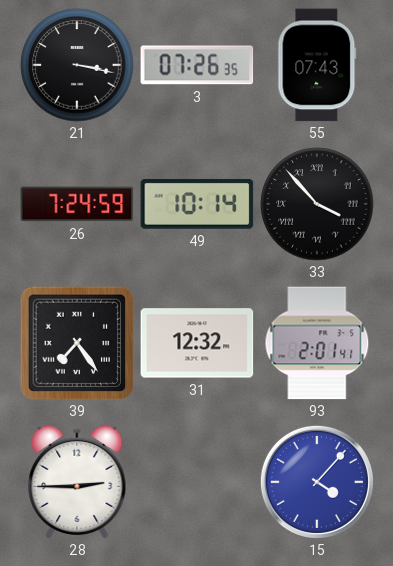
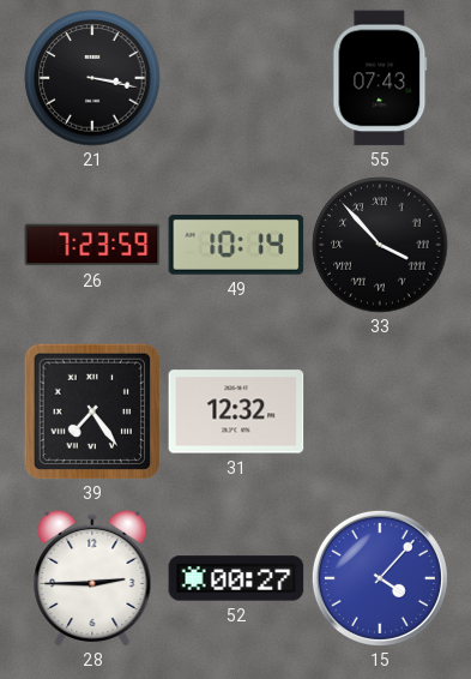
3: 07:26 -> none
26: 7:24 -> 7:23
93: 2:01 -> none
52: none -> 00:27
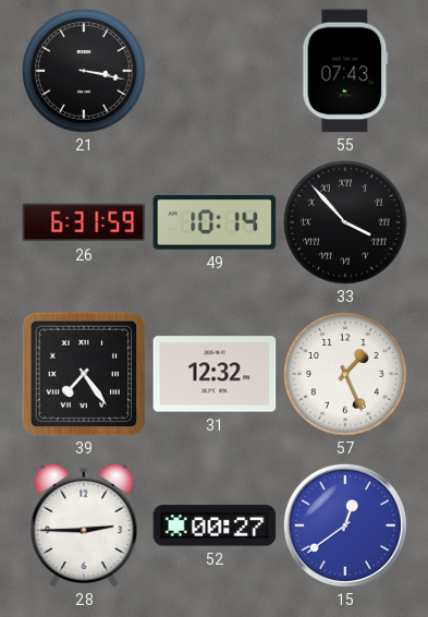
26: 7:23 -> 6:31
57: none -> 1:26
15: 4:07 -> 12:39
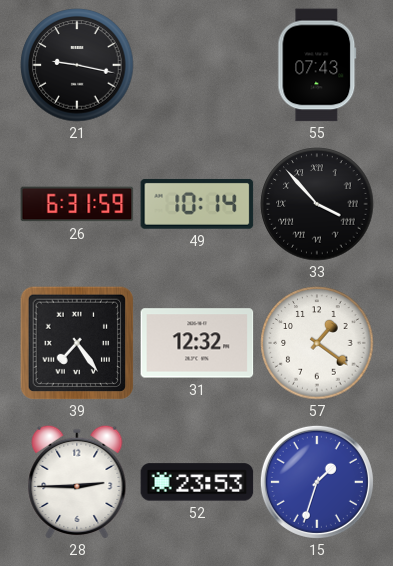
21: 3:17 -> 9:17
57: 1:26 -> 1:21
52: 00:27 -> 23:53
15: 12:39 -> 1:33
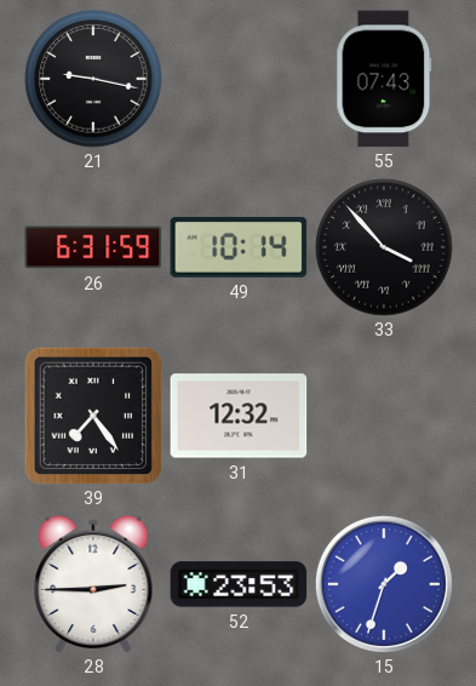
57: 1:21 -> none
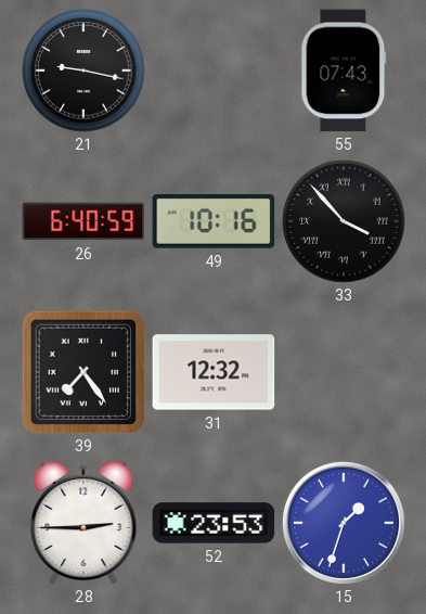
26: 6:31 -> 6:40
49: 10:14 -> 10:16
